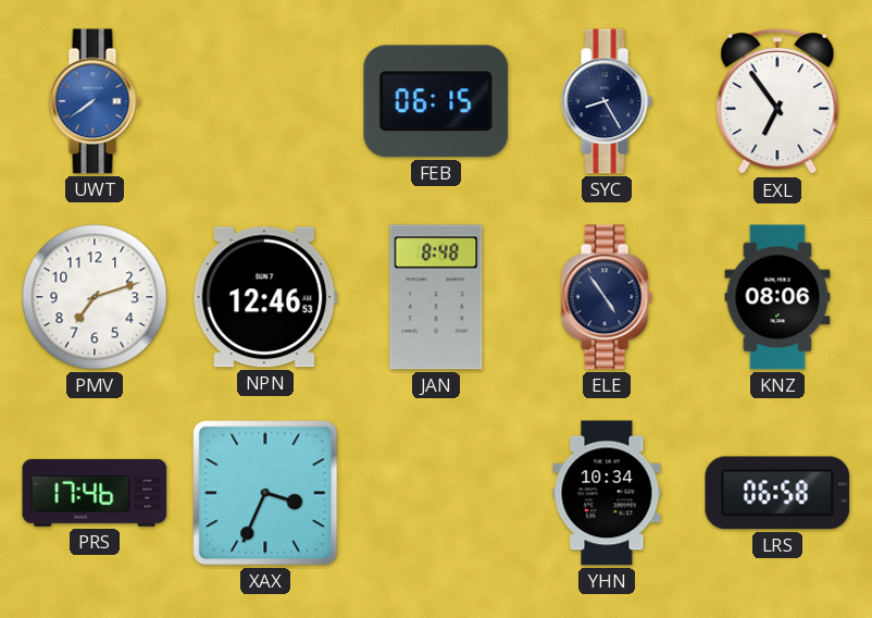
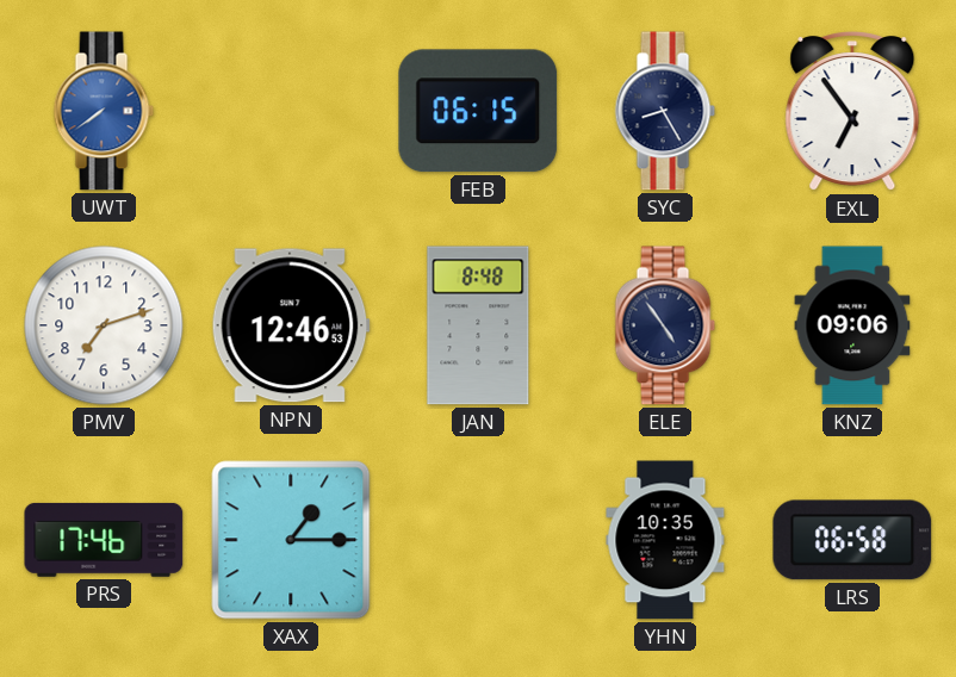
KNZ: 08:06 -> 09:06
XAX: 3:34 -> 1:15
YHN: 10:34 -> 10:35
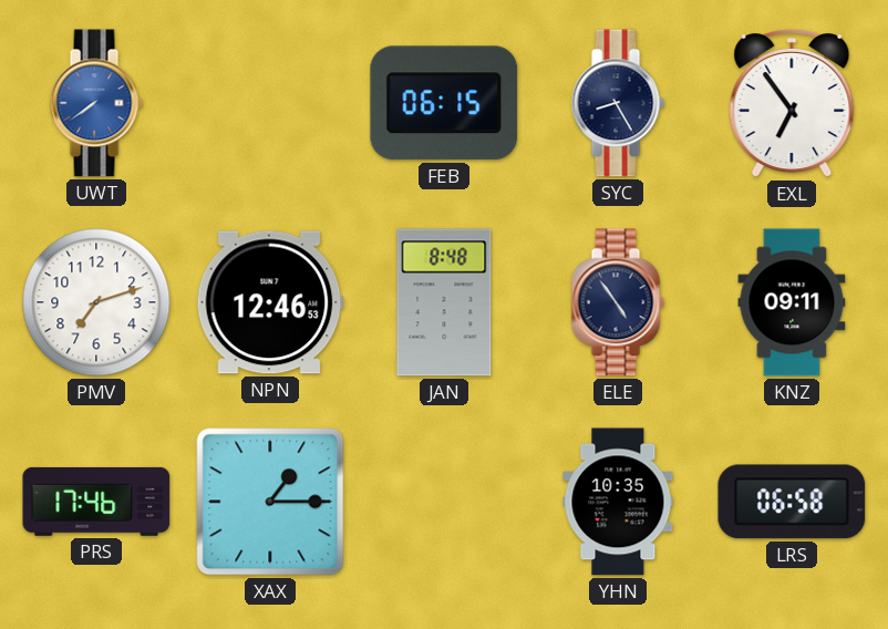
KNZ: 09:06 -> 09:11
